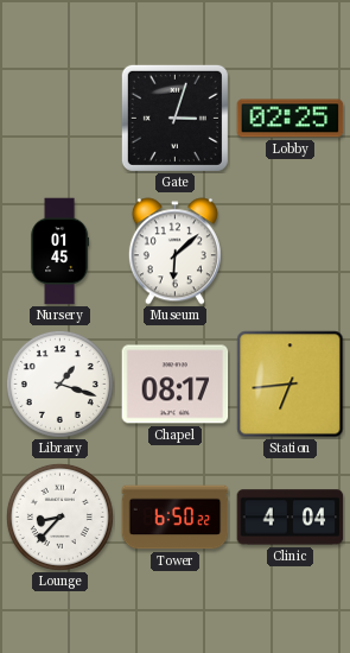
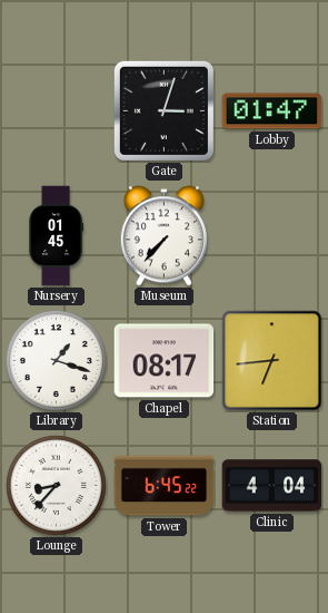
Lobby: 02:25 -> 01:47
Museum: 6:08 -> 7:37
Tower: 6:50 -> 6:45
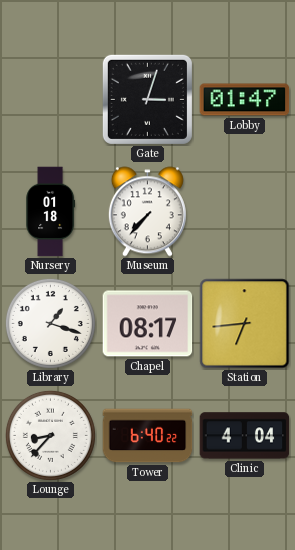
Nursery: 01:45 -> 01:18
Tower: 6:45 -> 6:40
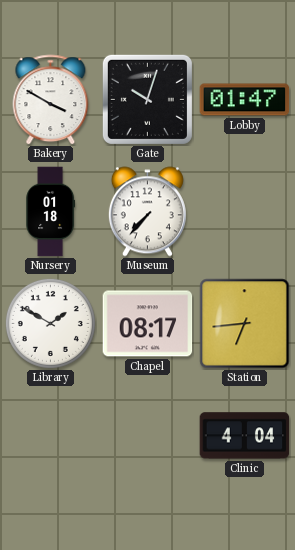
Bakery: none -> 3:50
Gate: 3:03 -> 10:03
Library: 1:18 -> 1:50
Lounge: 8:37 -> none
Tower: 6:40 -> none
